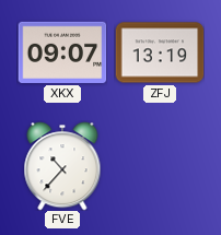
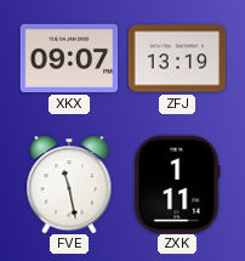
FVE: 10:37 -> 11:28
ZXK: none -> 1:11
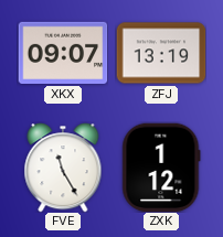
FVE: 11:28 -> 11:25
ZXK: 1:11 -> 1:12
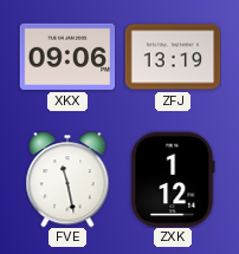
XKX: 09:07 -> 09:06
FVE: 11:25 -> 11:28
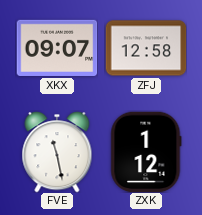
XKX: 09:06 -> 09:07
ZFJ: 13:19 -> 12:58
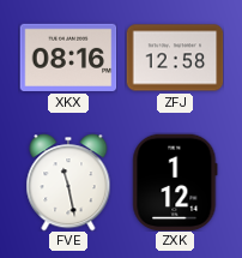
XKX: 09:07 -> 08:16
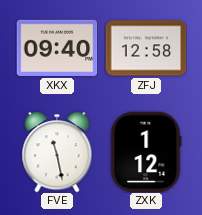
XKX: 08:16 -> 09:40
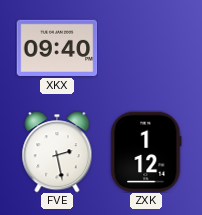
ZFJ: 12:58 -> none
FVE: 11:28 -> 2:28
